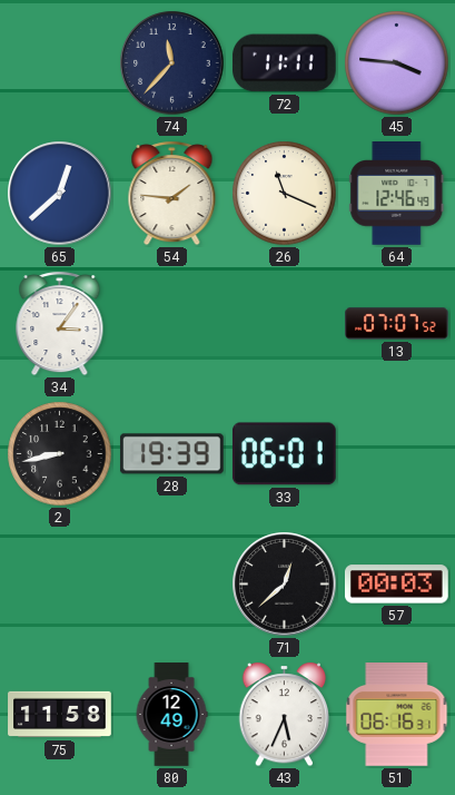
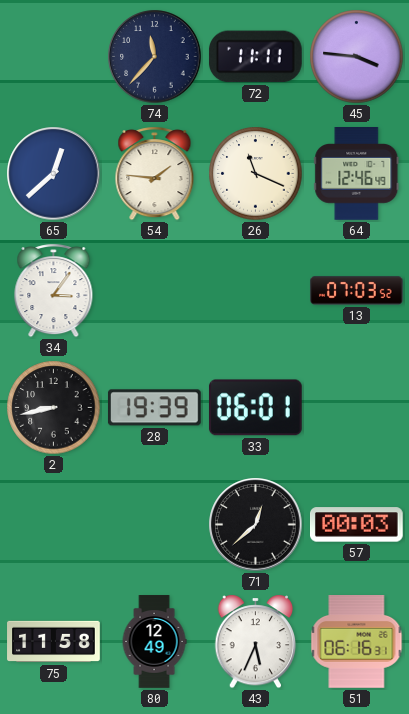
13: 07:07 -> 07:03
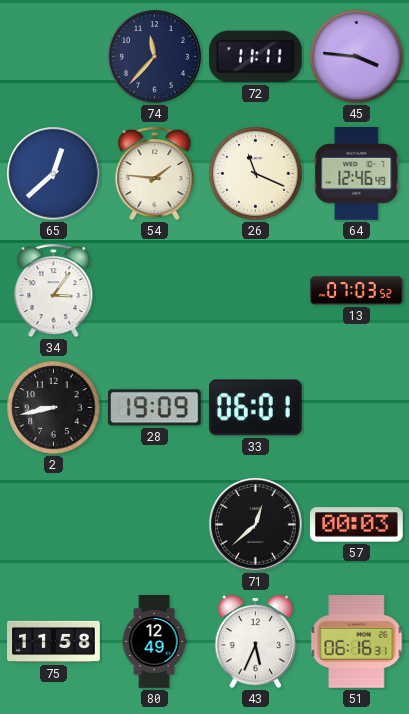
28: 19:39 -> 19:09
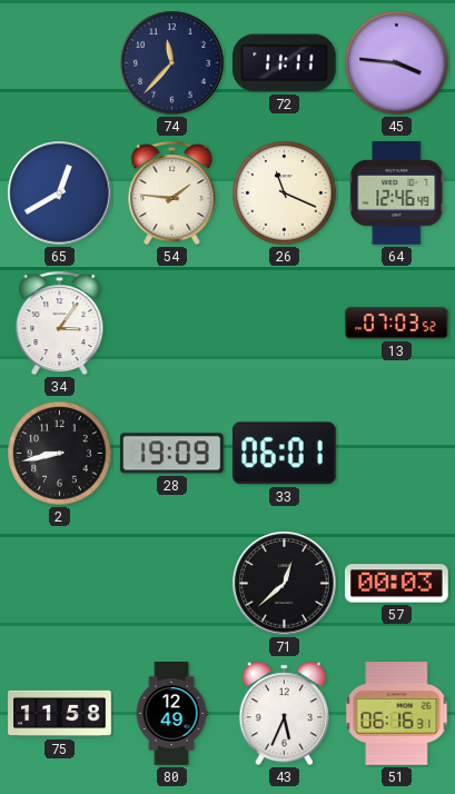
65: 12:38 -> 12:40
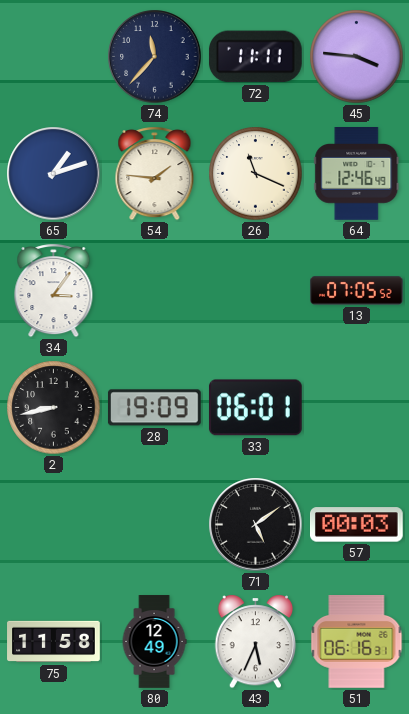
65: 12:40 -> 1:12
13: 07:03 -> 07:05
71: 12:38 -> 5:09
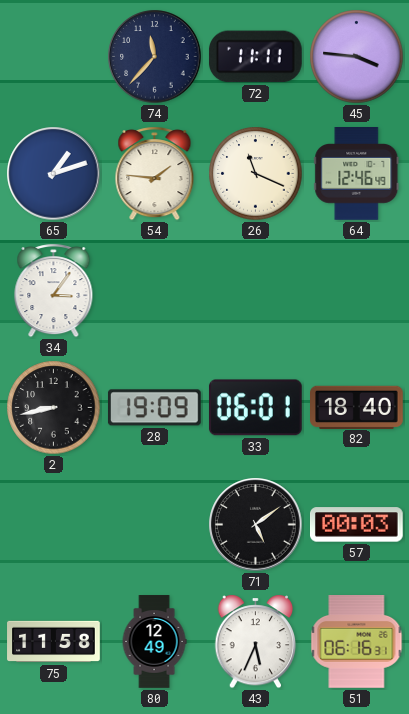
13: 07:05 -> none
82: none -> 18:40
